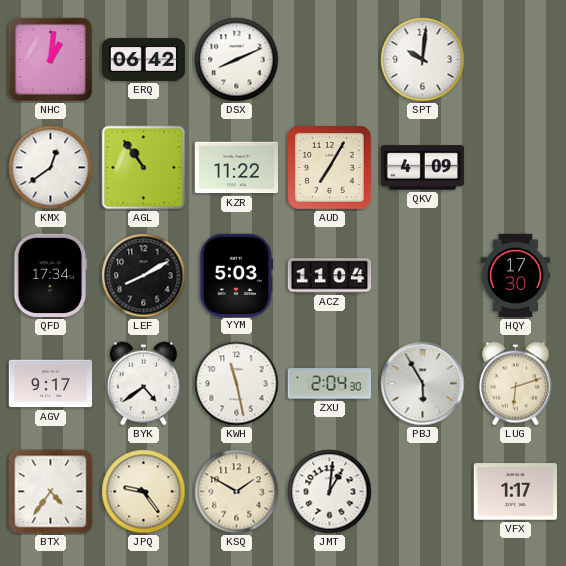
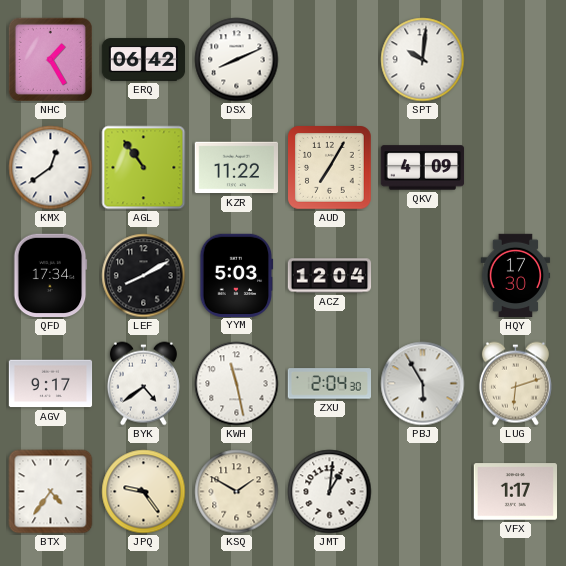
NHC: 1:01 -> 1:25
ACZ: 11:04 -> 12:04
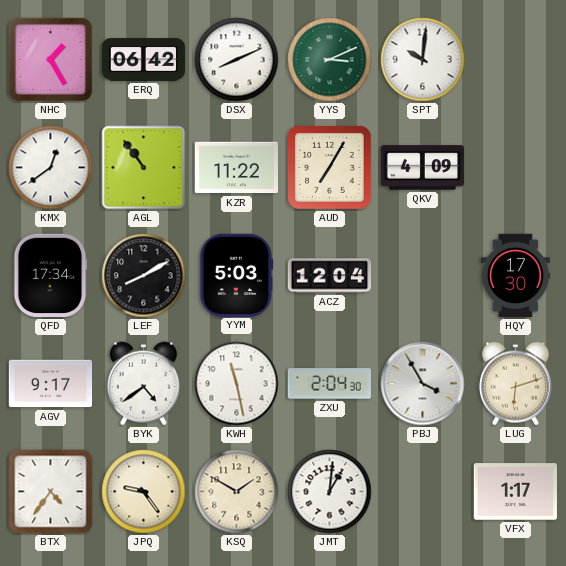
YYS: none -> 3:11
PBJ: 5:55 -> 3:55
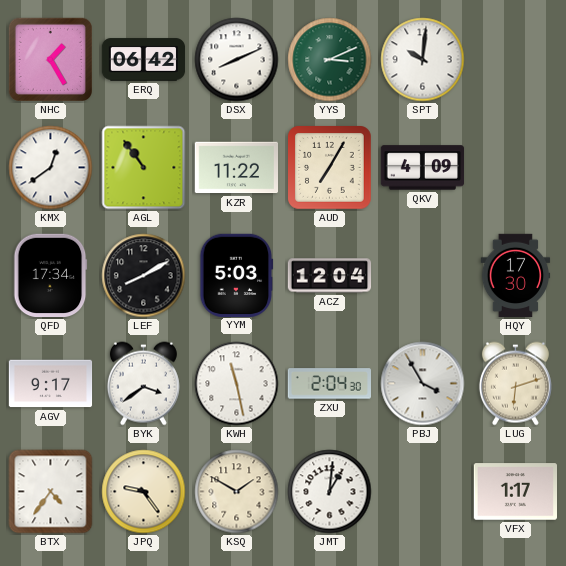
BYK: 4:39 -> 3:39
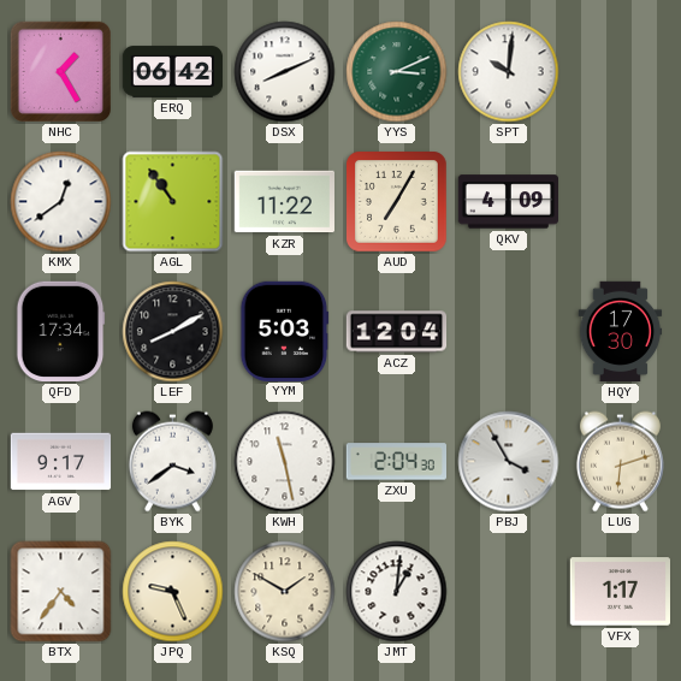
JPQ: 9:24 -> 9:26
